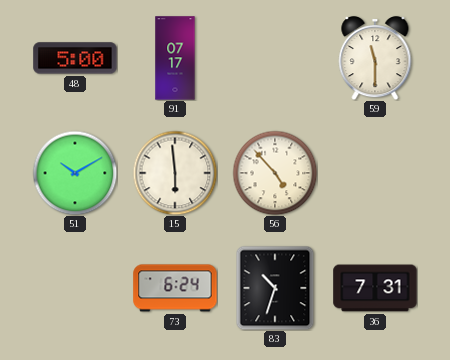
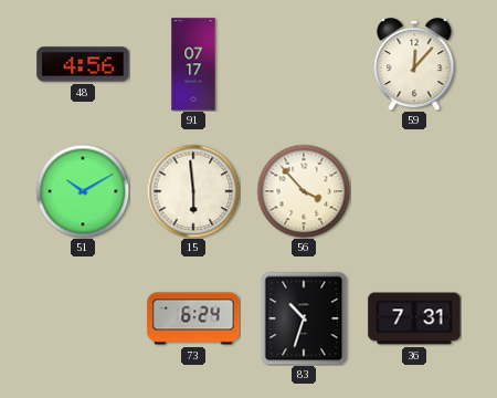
48: 5:00 -> 4:56
59: 11:30 -> 12:07
56: 4:53 -> 3:53
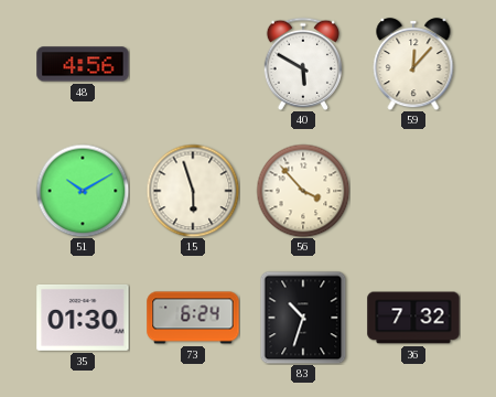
91: 07:17 -> none
40: none -> 5:50
15: 5:59 -> 5:57
35: none -> 01:30
36: 7:31 -> 7:32
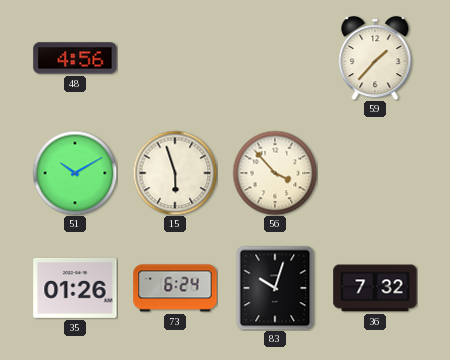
40: 5:50 -> none
59: 12:07 -> 1:37
35: 01:30 -> 01:26
83: 10:33 -> 10:03
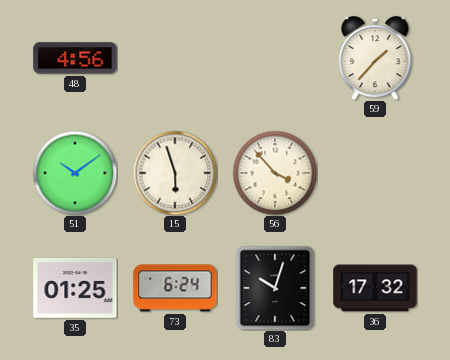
51: 10:10 -> 10:09
35: 01:26 -> 01:25
36: 7:32 -> 17:32
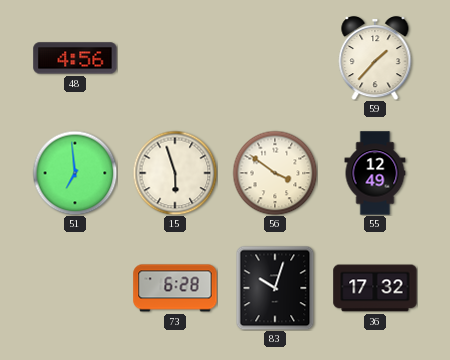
51: 10:09 -> 6:59
56: 3:53 -> 3:51
55: none -> 12:49
35: 01:25 -> none
73: 6:24 -> 6:28
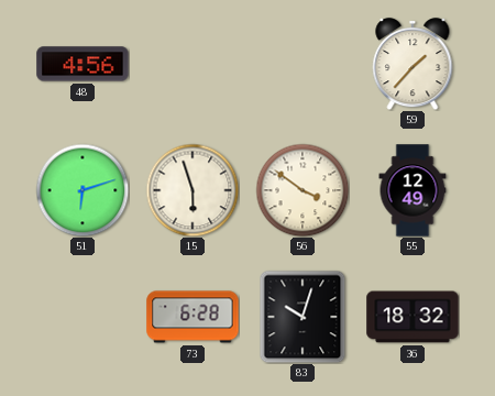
51: 6:59 -> 6:12
36: 17:32 -> 18:32
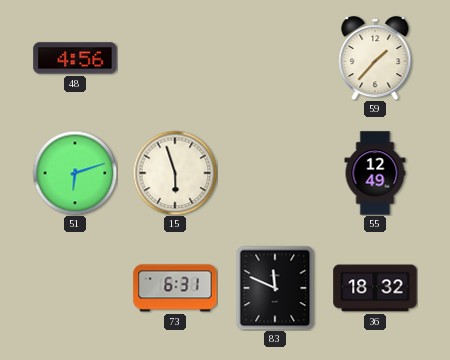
56: 3:51 -> none
73: 6:28 -> 6:31
83: 10:03 -> 11:49
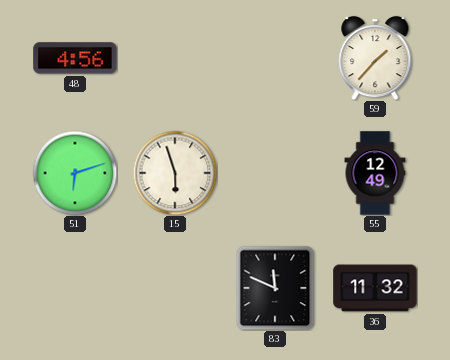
73: 6:31 -> none
36: 18:32 -> 11:32
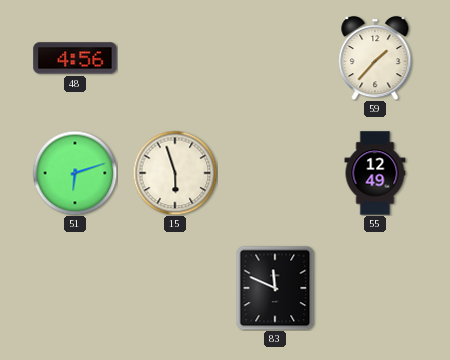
36: 11:32 -> none
